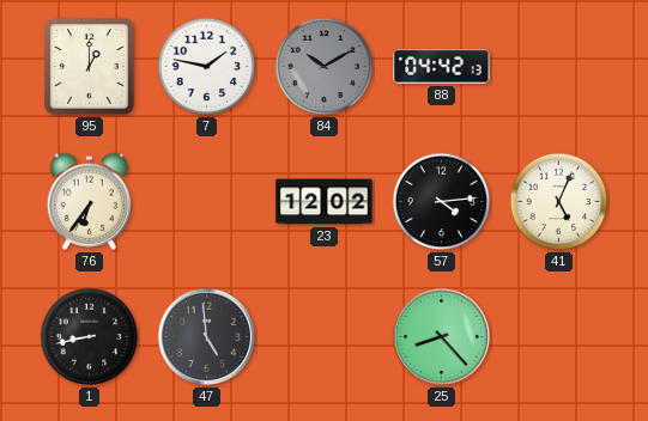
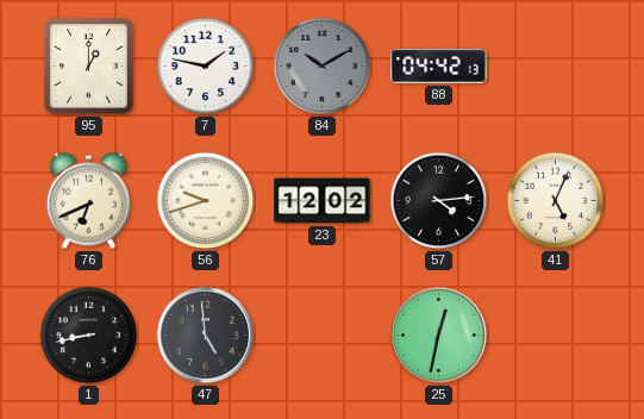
76: 6:36 -> 6:41
56: none -> 9:42
25: 8:23 -> 12:32
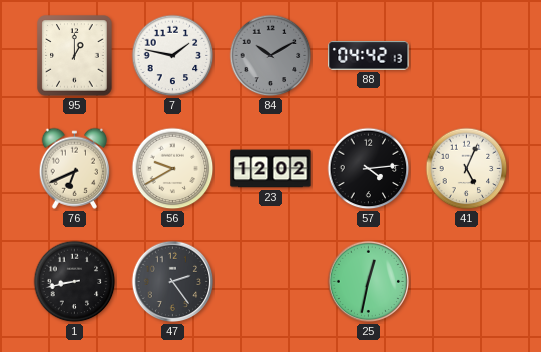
56: 9:42 -> 9:40
47: 4:59 -> 2:24
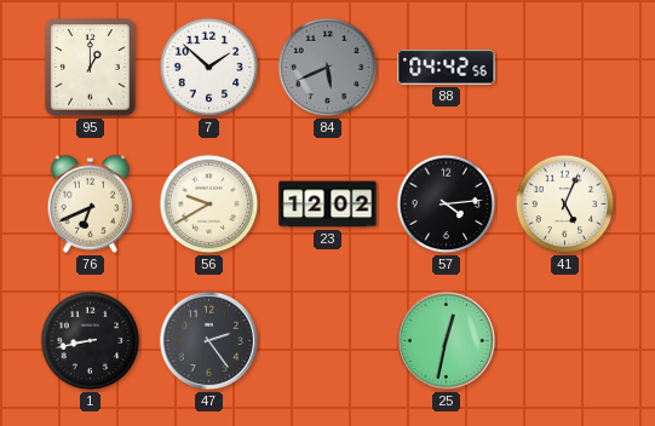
7: 1:47 -> 1:52
84: 10:10 -> 5:41
88: 04:42:13 -> 04:42:56
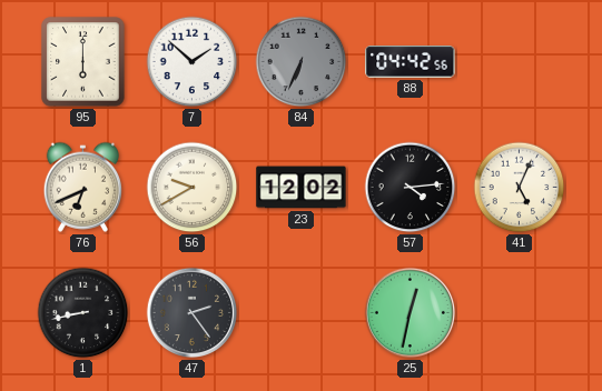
95: 1:00 -> 6:00
84: 5:41 -> 6:34
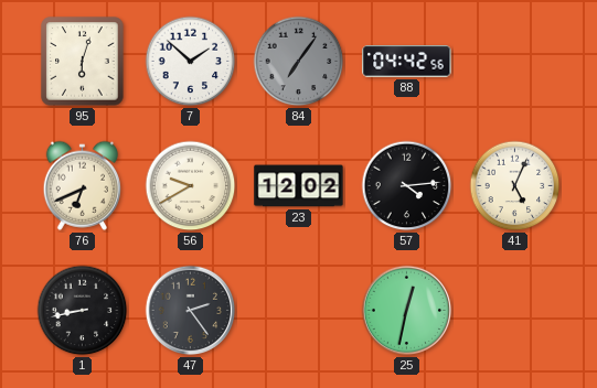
95: 6:00 -> 6:03
84: 6:34 -> 7:06
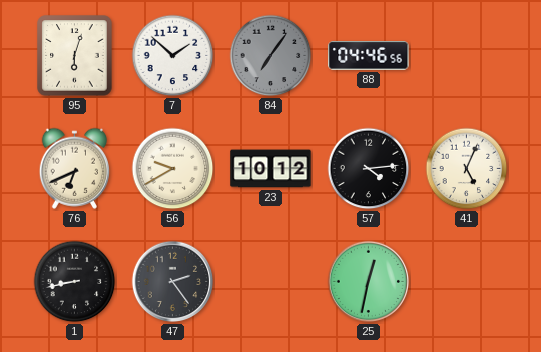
88: 04:42 -> 04:46
23: 12:02 -> 10:12
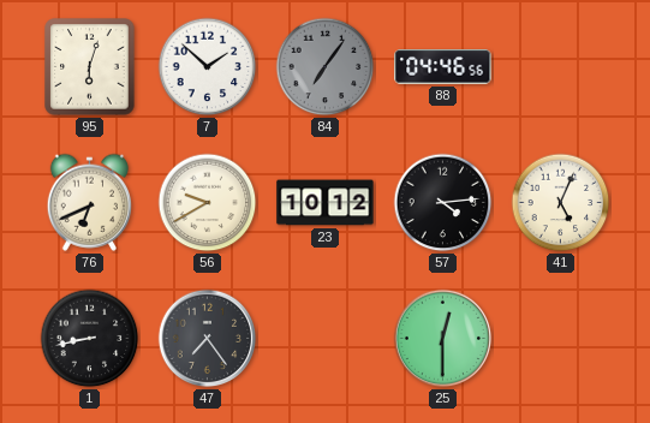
47: 2:24 -> 7:24
25: 12:32 -> 12:30
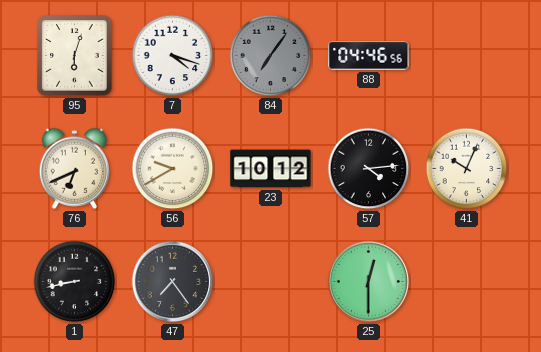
7: 1:52 -> 4:18
41: 5:04 -> 10:04
